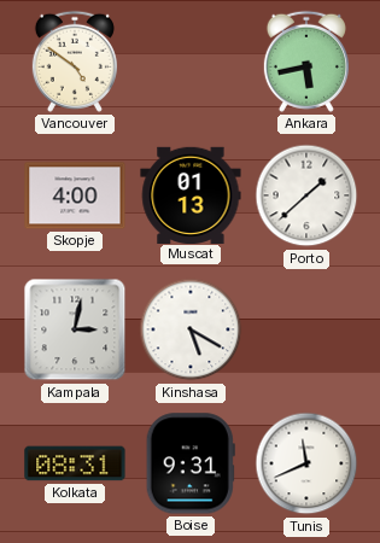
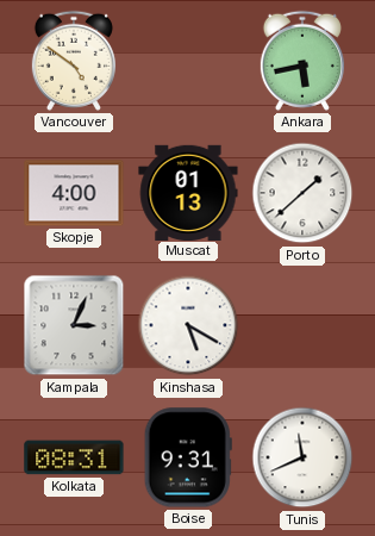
Kampala: 3:02 -> 3:04
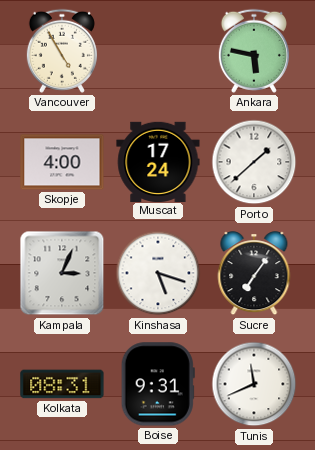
Vancouver: 4:51 -> 4:55
Ankara: 5:43 -> 5:47
Muscat: 01:13 -> 17:24
Kinshasa: 5:20 -> 5:18
Sucre: none -> 7:06
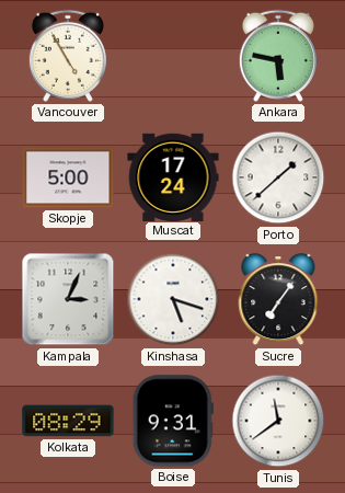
Skopje: 4:00 -> 5:00
Kolkata: 08:31 -> 08:29
Tunis: 11:41 -> 11:39
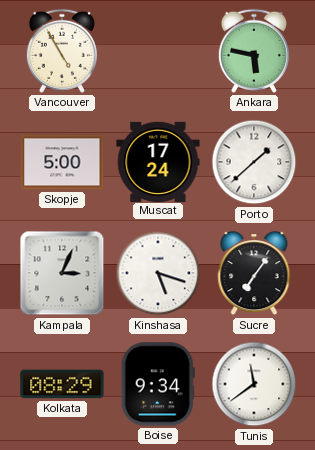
Boise: 9:31 -> 9:34
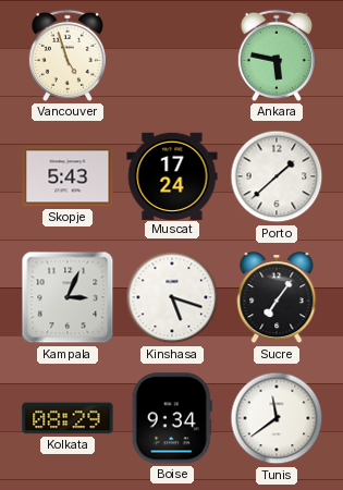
Vancouver: 4:55 -> 4:57
Skopje: 5:00 -> 5:43
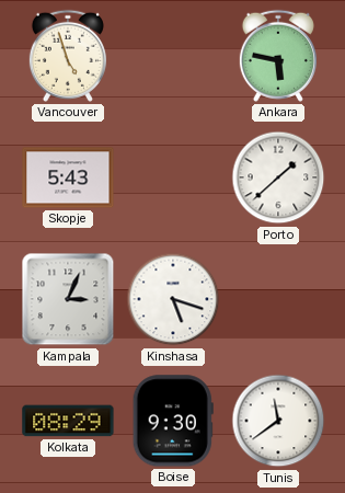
Muscat: 17:24 -> none
Sucre: 7:06 -> none
Boise: 9:34 -> 9:30
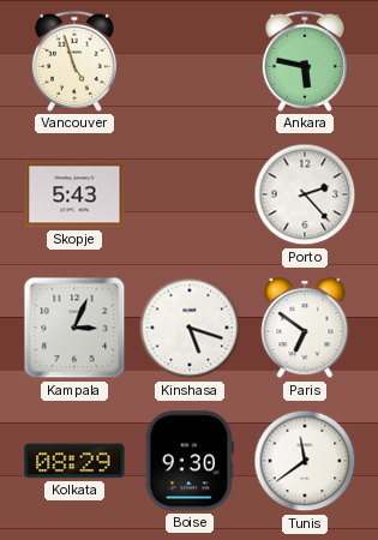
Porto: 1:38 -> 2:23
Paris: none -> 6:51
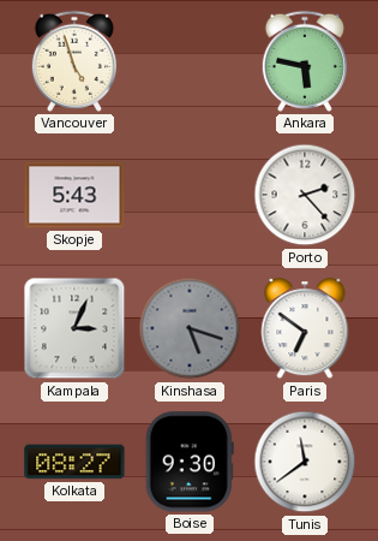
Kinshasa dial: white -> grey
Kolkata: 08:29 -> 08:27
